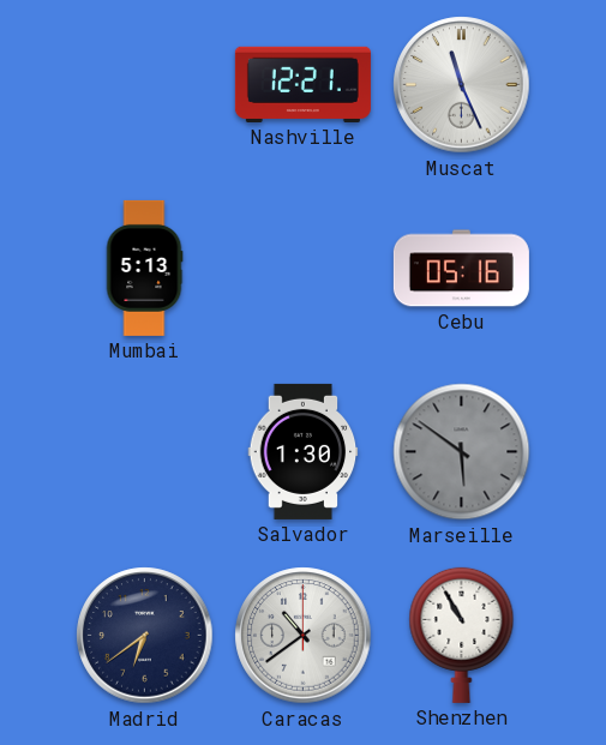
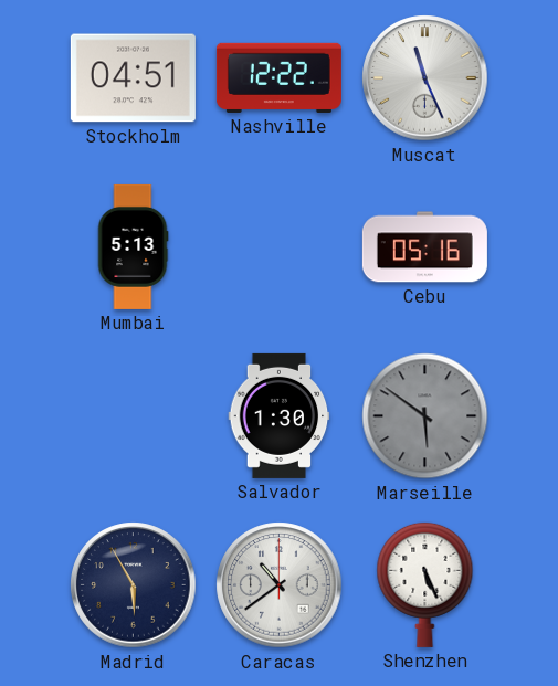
Stockholm: none -> 04:51
Nashville: 12:21 -> 12:22
Madrid: 6:39 -> 5:55
Shenzhen: 10:55 -> 5:26
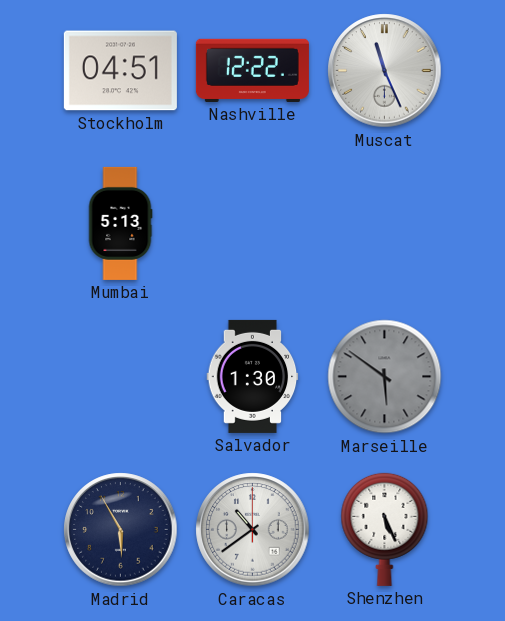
Cebu: 05:16 -> none
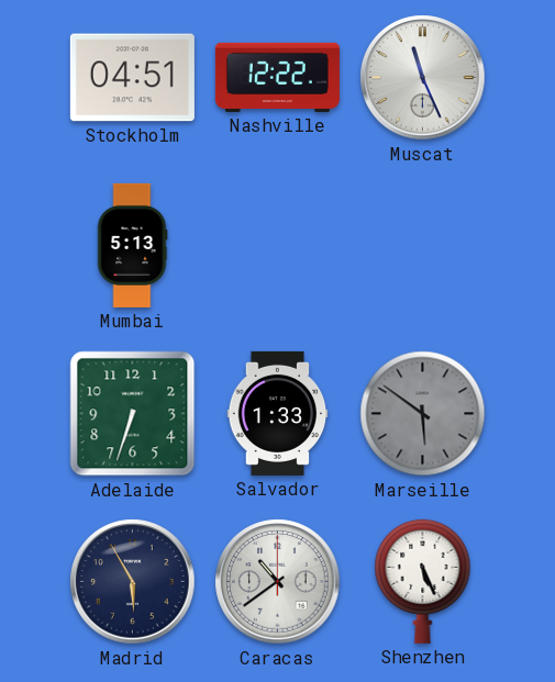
Adelaide: none -> 6:33
Salvador: 1:30 -> 1:33
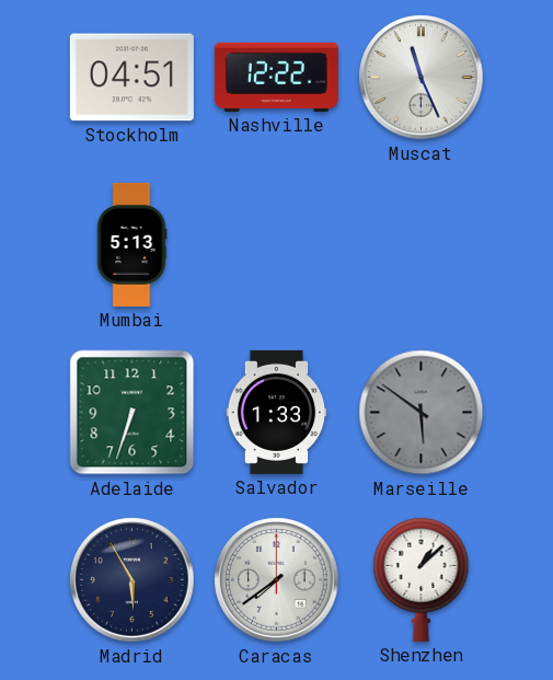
Caracas: 10:39 -> 7:39
Shenzhen: 5:26 -> 1:08
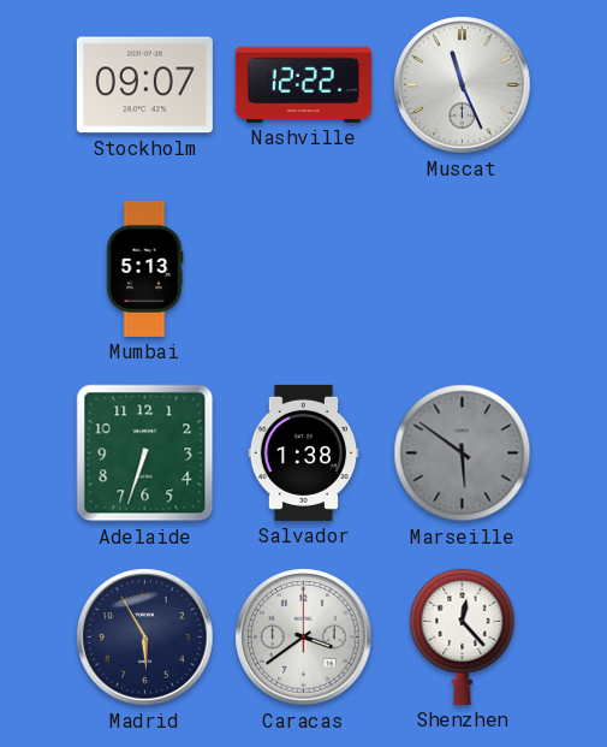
Stockholm: 04:51 -> 09:07
Salvador: 1:33 -> 1:38
Caracas: 7:39 -> 3:39
Shenzhen: 1:08 -> 12:23
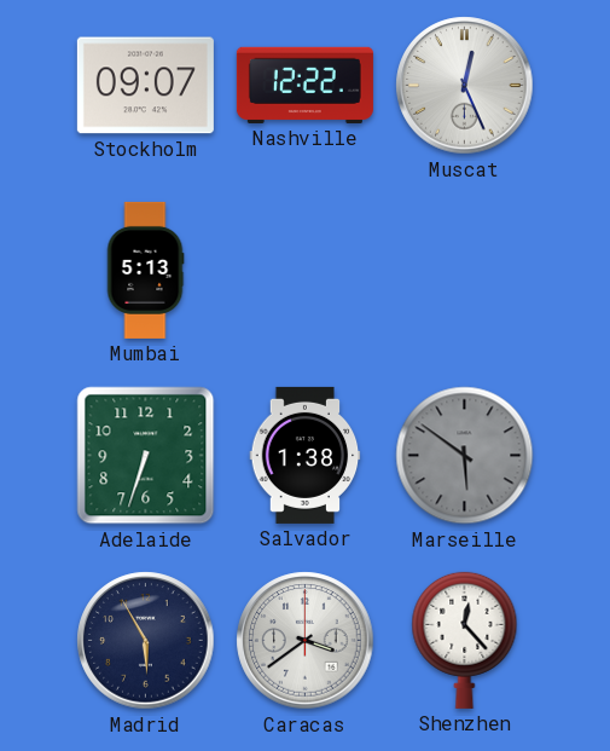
Muscat: 11:26 -> 12:26
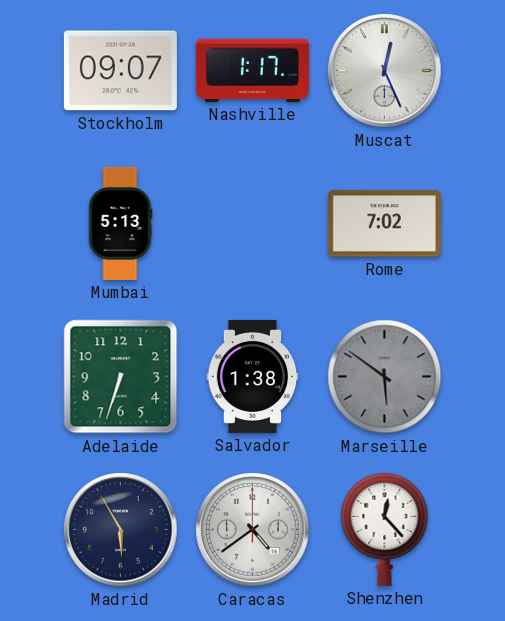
Nashville: 12:22 -> 1:17
Rome: none -> 7:02
Caracas: 3:39 -> 4:39
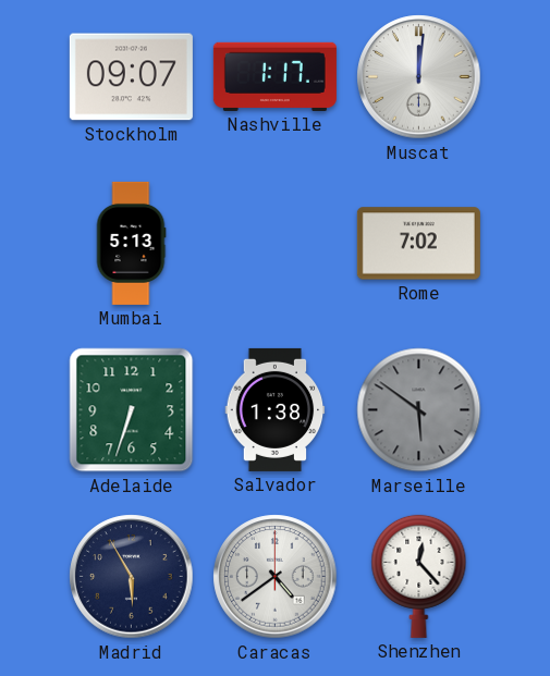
Muscat: 12:26 -> 12:01
